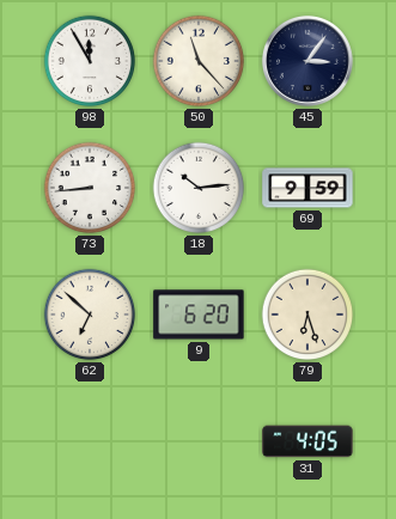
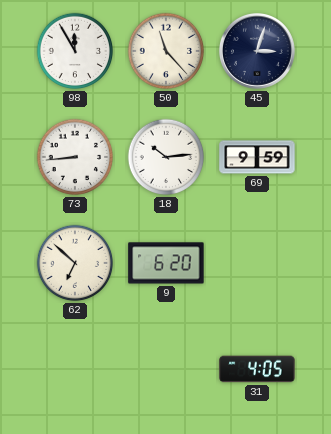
45: 3:06 -> 3:03
79: 6:27 -> none
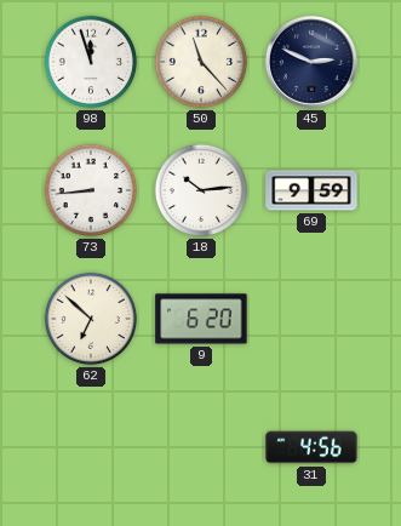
98: 11:55 -> 11:57
45: 3:03 -> 2:49
31: 4:05 -> 4:56
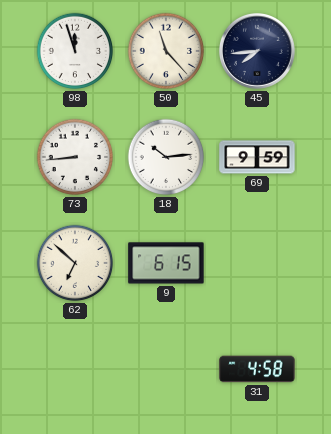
45: 2:49 -> 7:44
9: 6:20 -> 6:15
31: 4:56 -> 4:58
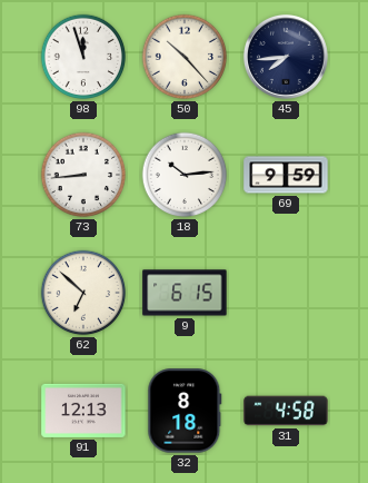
50: 11:23 -> 10:23
91: none -> 12:13
32: none -> 8:18
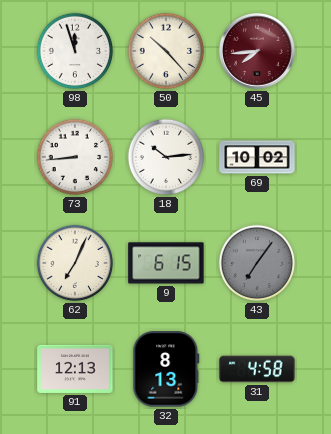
45 dial: navy -> burgundy
69: 9:59 -> 10:02
62: 6:52 -> 7:04
43: none -> 7:06
32: 8:18 -> 8:13
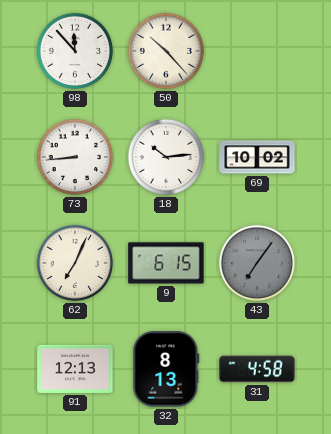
98: 11:57 -> 11:53
45: 7:44 -> none
